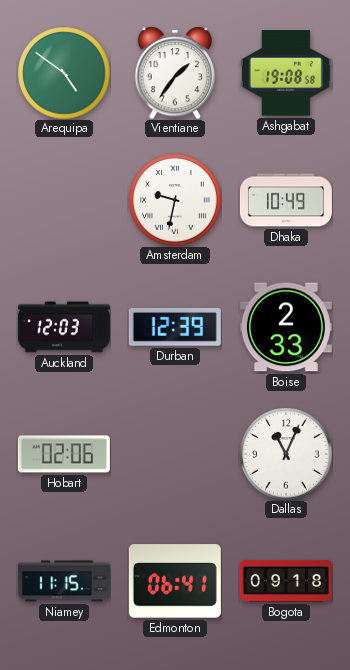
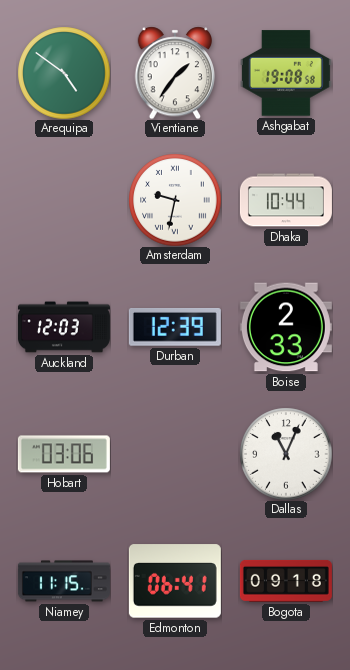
Dhaka: 10:49 -> 10:44
Hobart: 02:06 -> 03:06
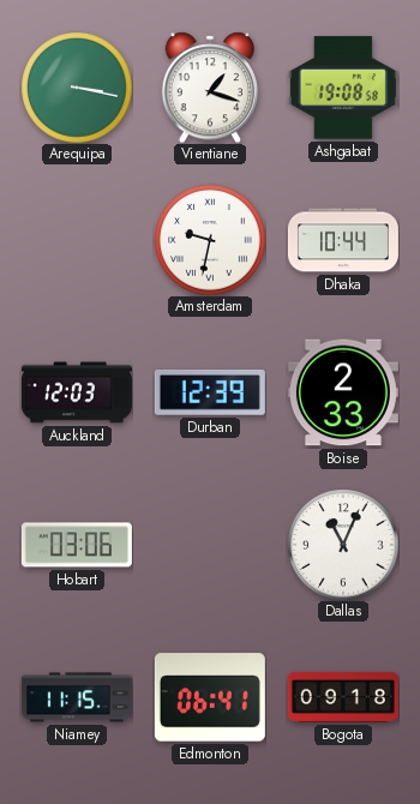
Arequipa: 4:51 -> 3:17
Vientiane: 1:36 -> 1:18
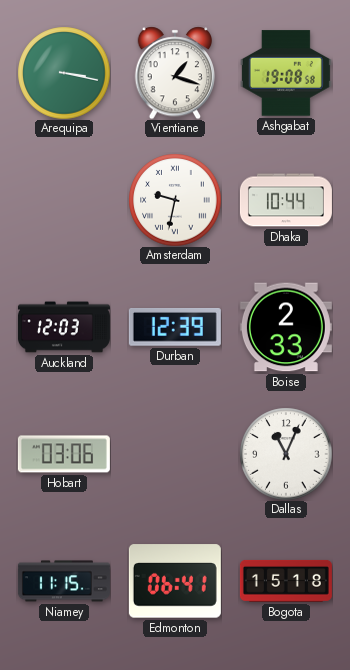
Bogota: 09:18 -> 15:18
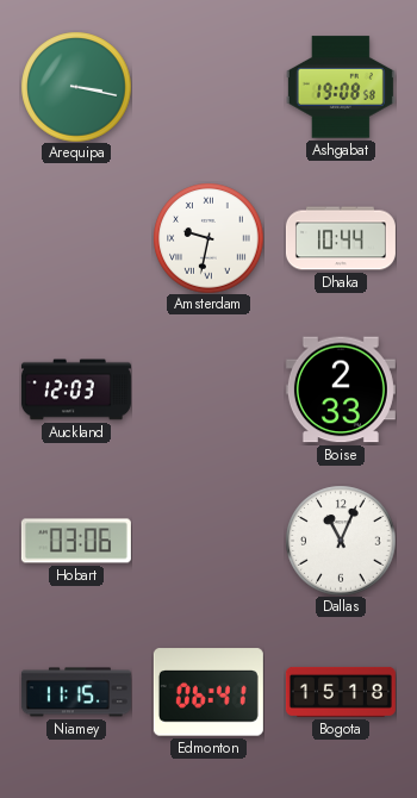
Vientiane: 1:18 -> none
Durban: 12:39 -> none
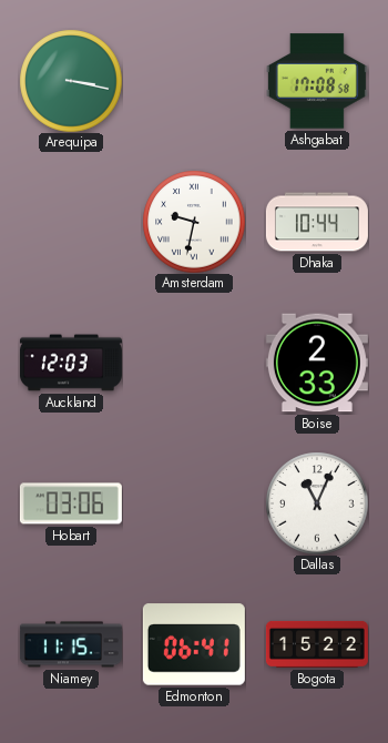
Ashgabat: 19:08 -> 17:08
Bogota: 15:18 -> 15:22
